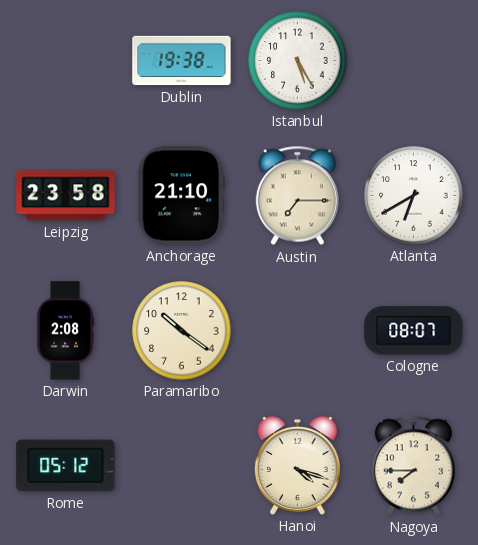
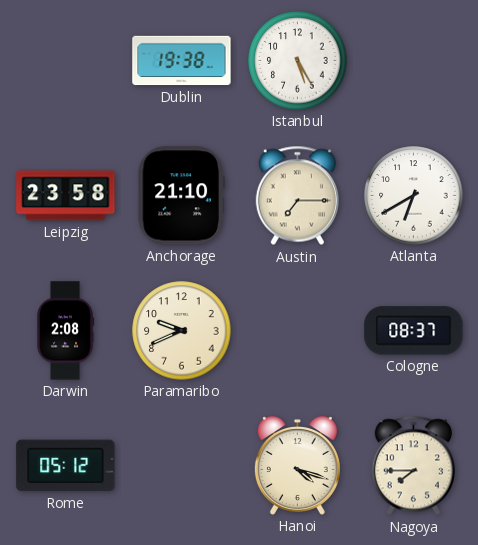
Paramaribo: 10:21 -> 9:41
Cologne: 08:07 -> 08:37
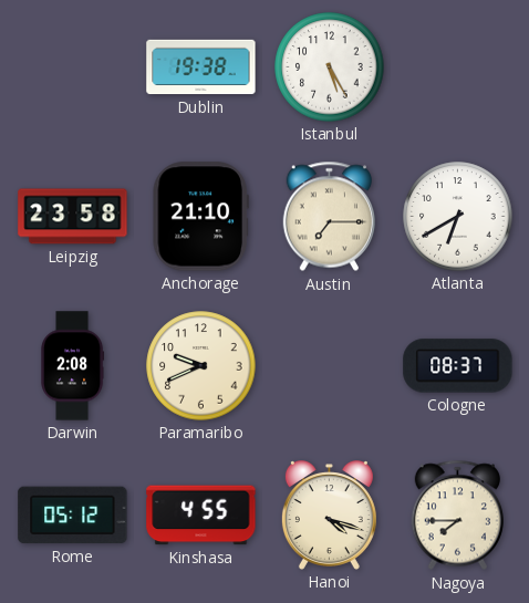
Kinshasa: none -> 4:55
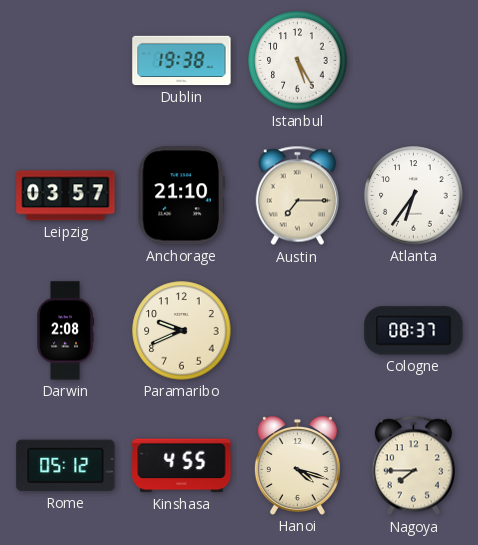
Leipzig: 23:58 -> 03:57
Atlanta: 6:40 -> 6:36
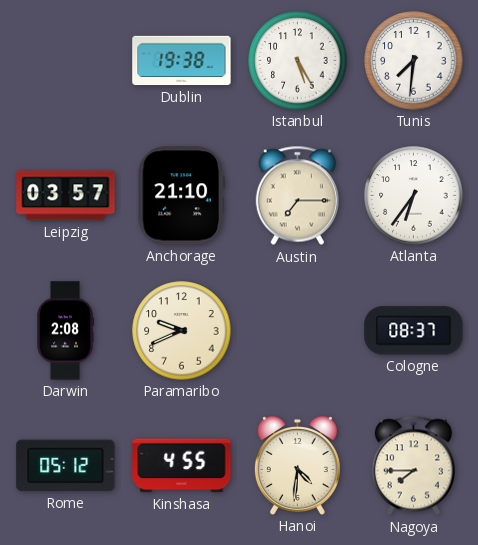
Tunis: none -> 7:31
Hanoi: 4:18 -> 4:31
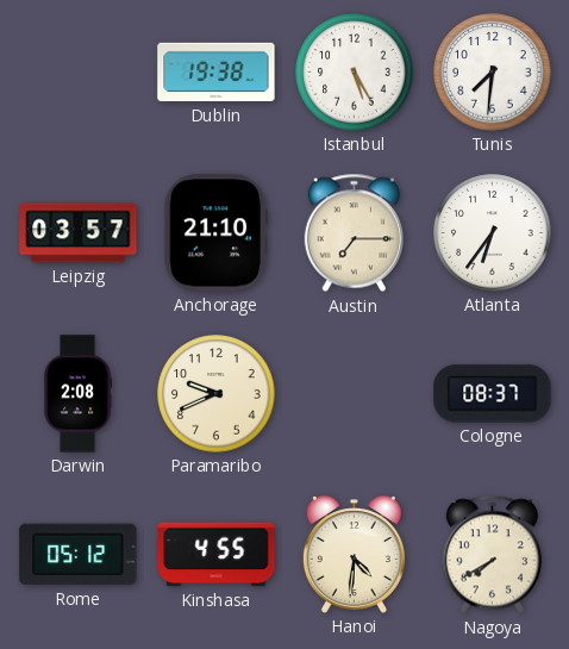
Nagoya: 7:45 -> 7:40
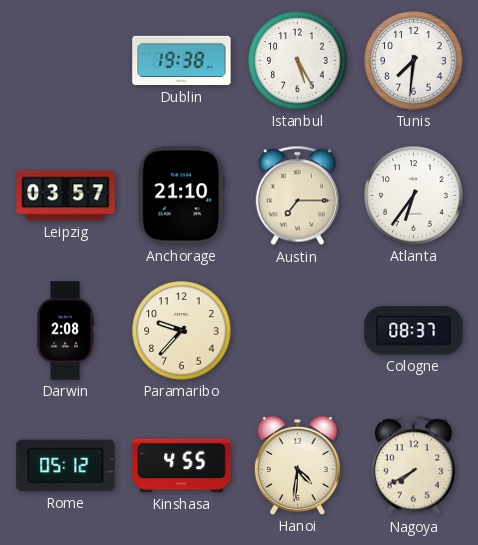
Paramaribo: 9:41 -> 9:37
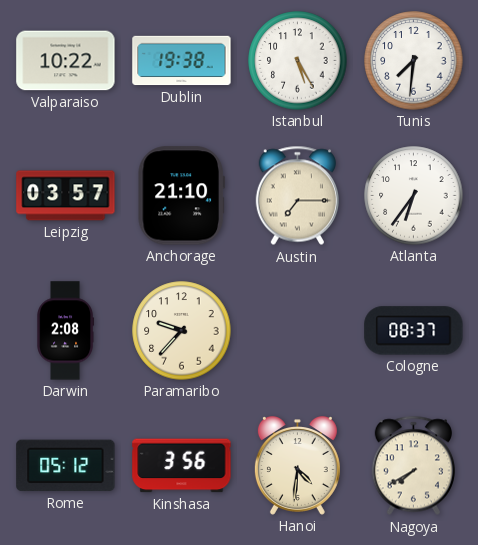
Valparaiso: none -> 10:22
Kinshasa: 4:55 -> 3:56
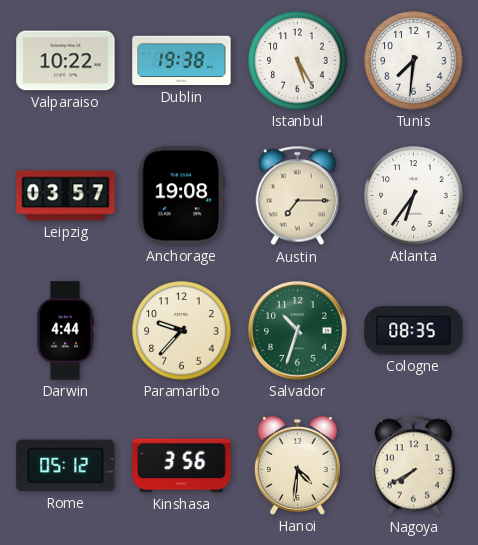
Anchorage: 21:10 -> 19:08
Darwin: 2:08 -> 4:44
Salvador: none -> 10:33
Cologne: 08:37 -> 08:35
